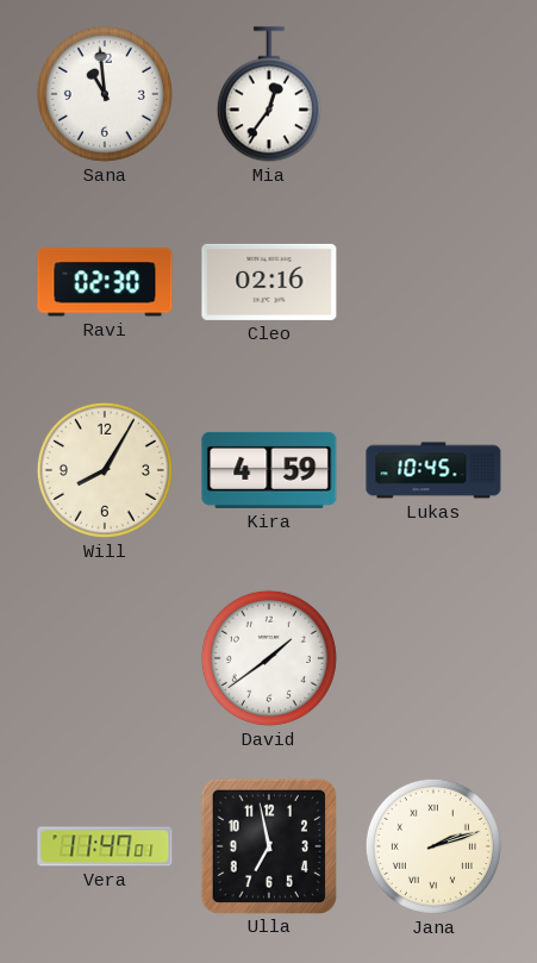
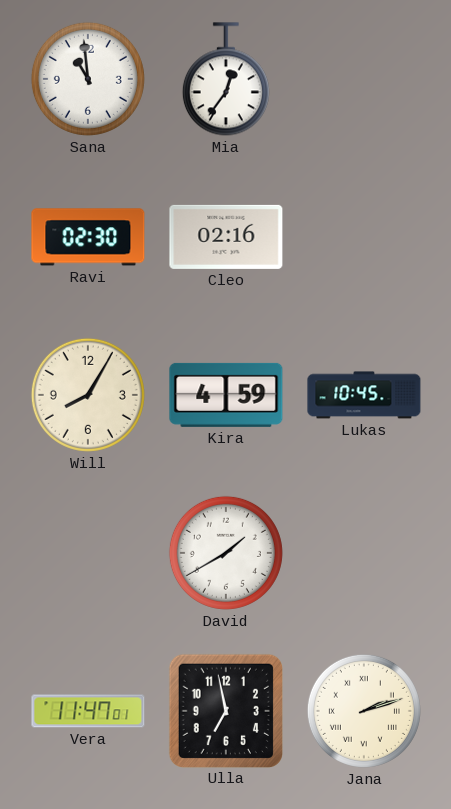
David: 1:39 -> 1:40
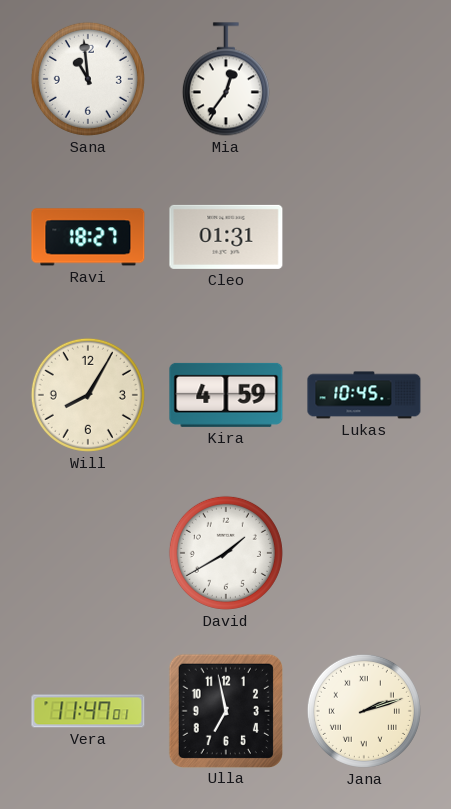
Ravi: 02:30 -> 18:27
Cleo: 02:16 -> 01:31
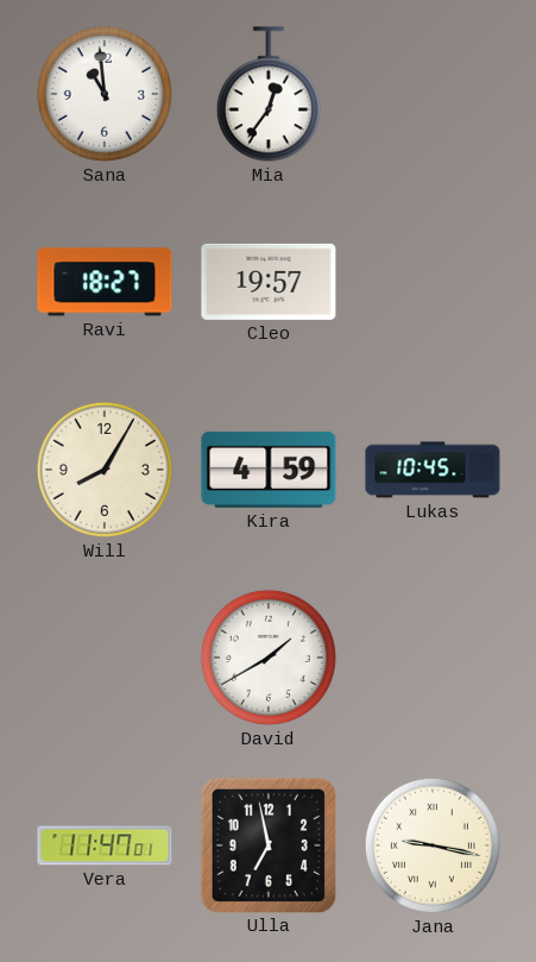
Cleo: 01:31 -> 19:57
Jana: 2:12 -> 9:17
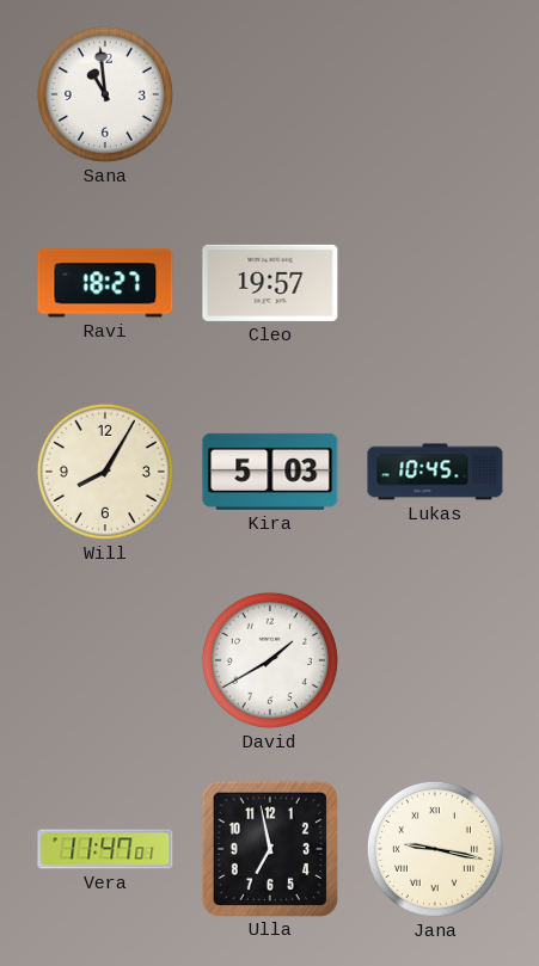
Mia: 12:36 -> none
Kira: 4:59 -> 5:03
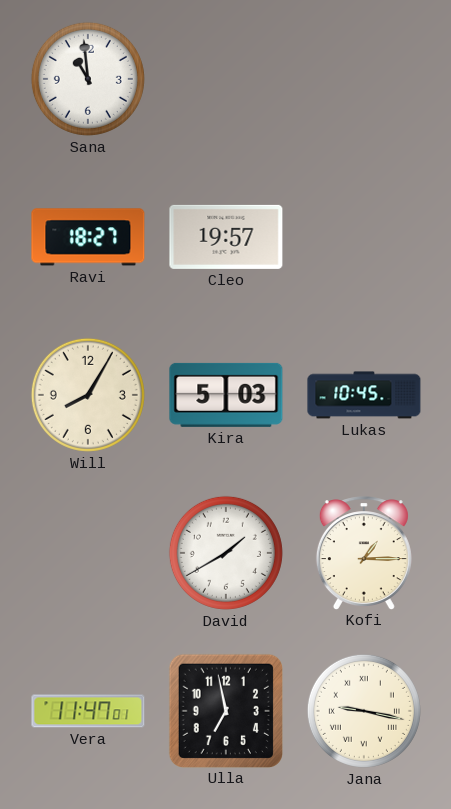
Kofi: none -> 1:15
